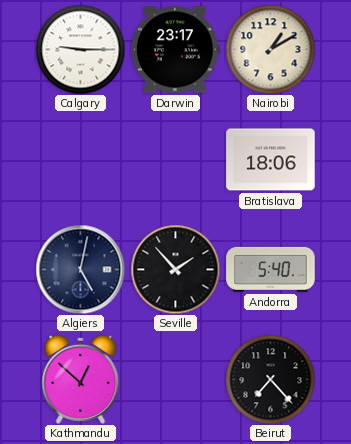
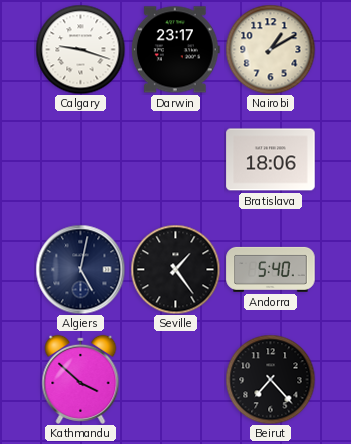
Calgary: 9:15 -> 9:18
Seville: 1:53 -> 1:24
Kathmandu: 12:52 -> 3:52
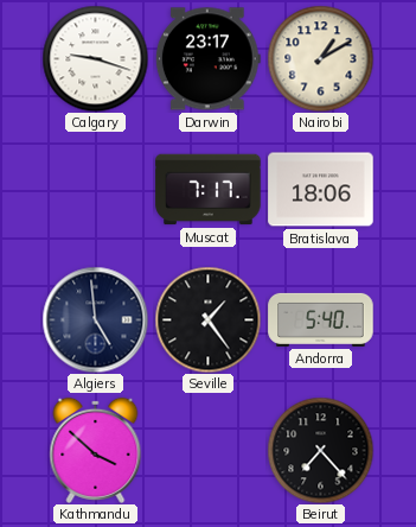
Muscat: none -> 7:17
Algiers: 5:02 -> 4:59
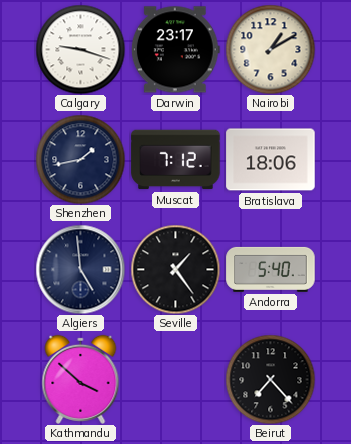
Shenzhen: none -> 1:43
Muscat: 7:17 -> 7:12
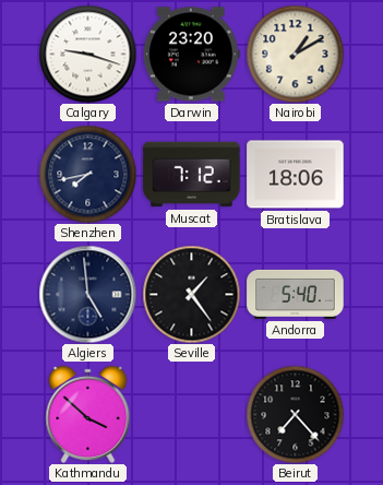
Darwin: 23:17 -> 23:20
Shenzhen: 1:43 -> 7:43
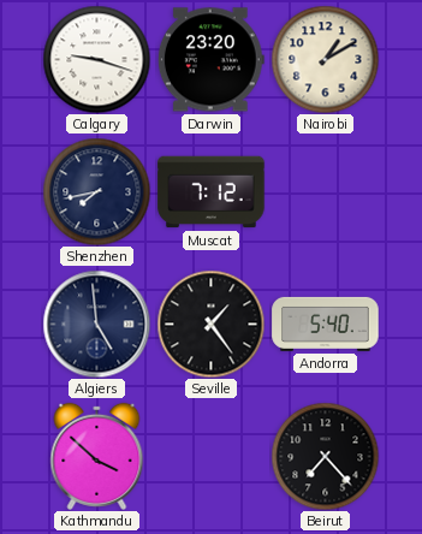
Bratislava: 18:06 -> none
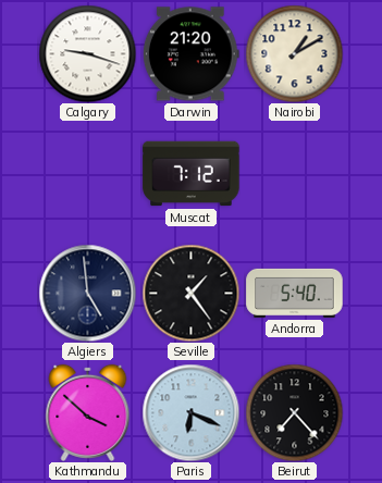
Darwin: 23:20 -> 21:20
Shenzhen: 7:43 -> none
Paris: none -> 6:19
